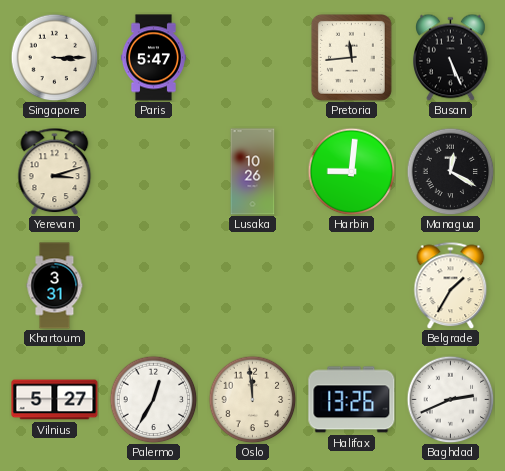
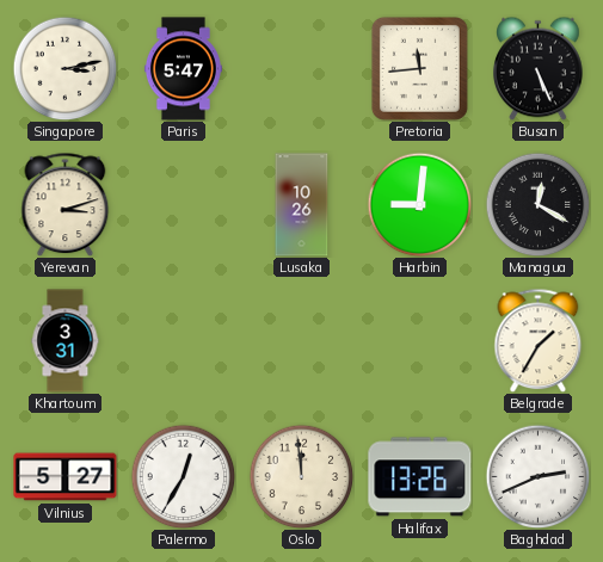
Singapore: 3:15 -> 3:13
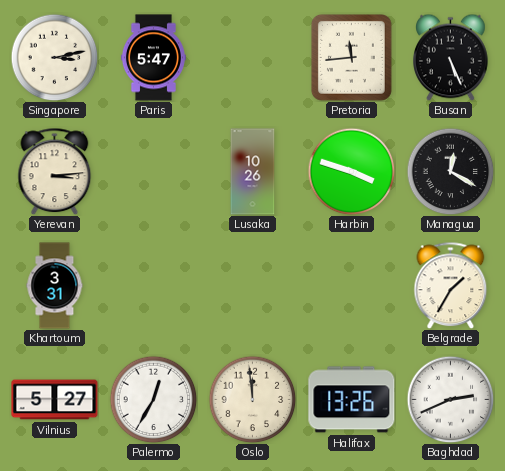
Yerevan: 3:12 -> 3:14
Harbin: 9:01 -> 3:48
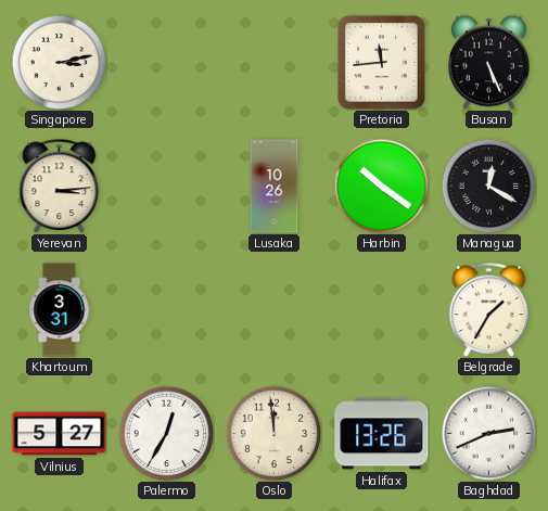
Paris: 5:47 -> none
Harbin: 3:48 -> 10:21
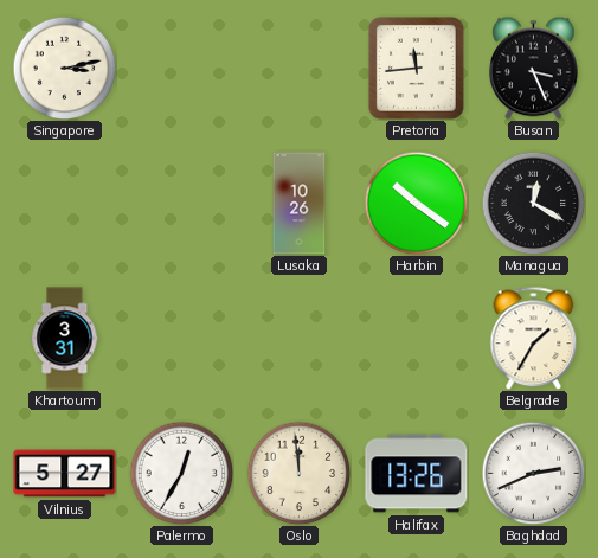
Busan: 5:26 -> 3:26
Yerevan: 3:14 -> none
